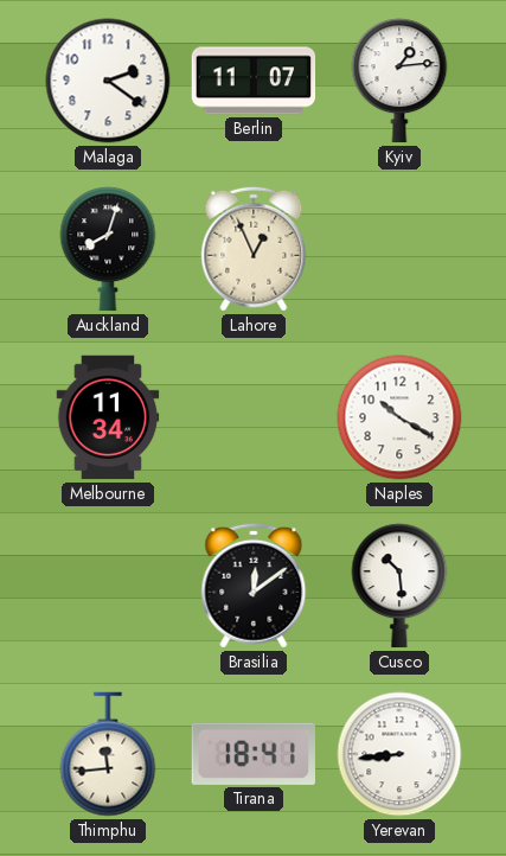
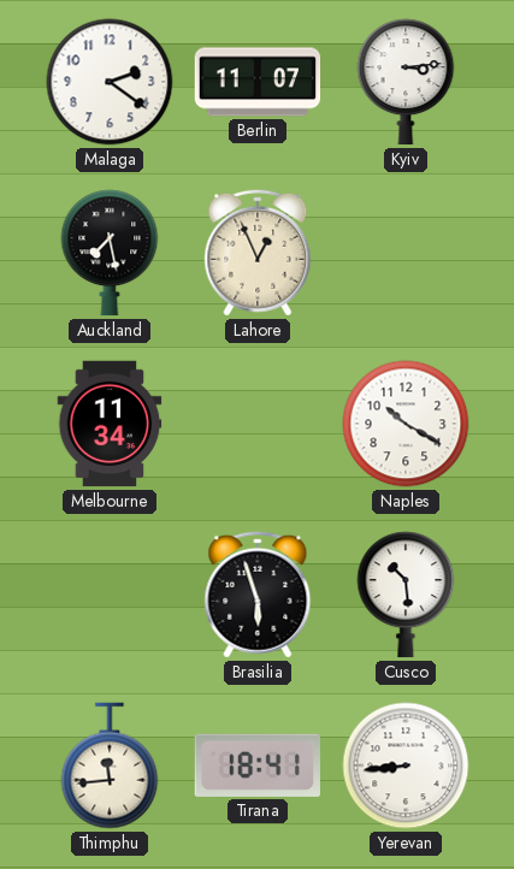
Kyiv: 1:14 -> 3:14
Auckland: 8:03 -> 7:28
Brasilia: 12:09 -> 5:57
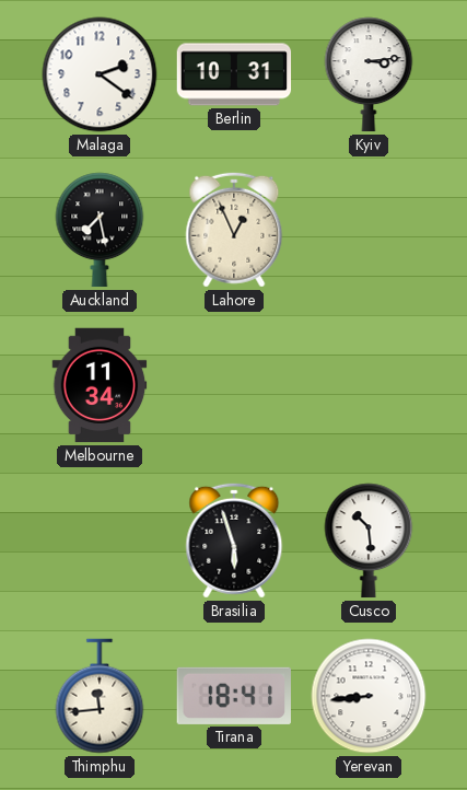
Berlin: 11:07 -> 10:31
Naples: 10:20 -> none
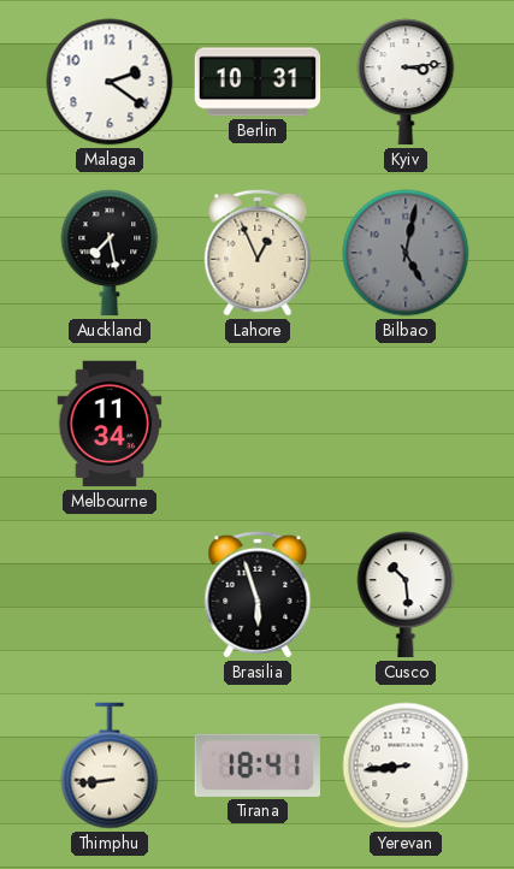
Bilbao: none -> 5:02
Thimphu: 11:44 -> 8:44
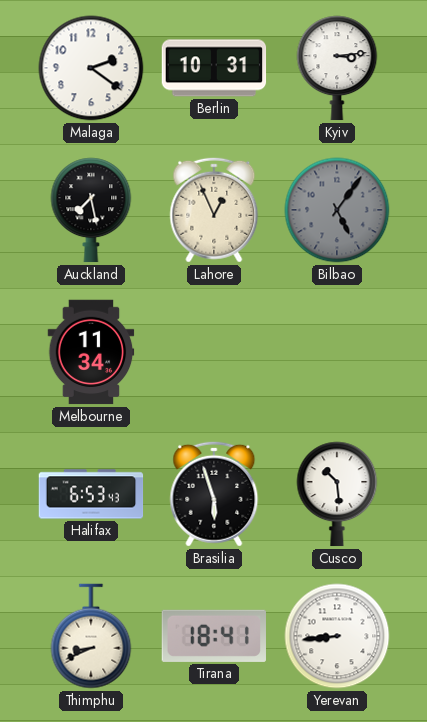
Bilbao: 5:02 -> 5:06
Halifax: none -> 6:53
Thimphu: 8:44 -> 8:41
